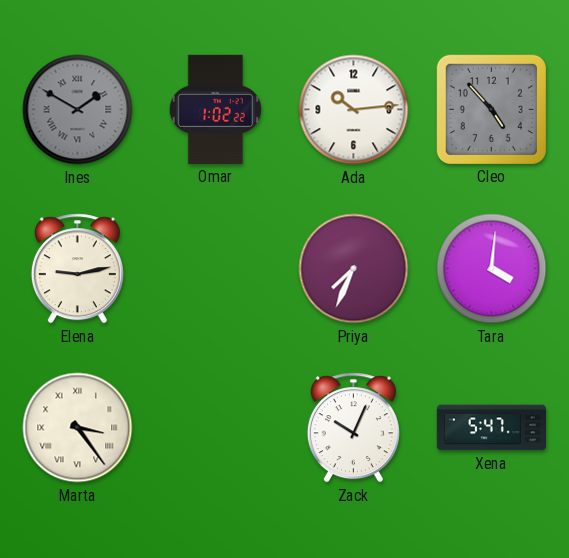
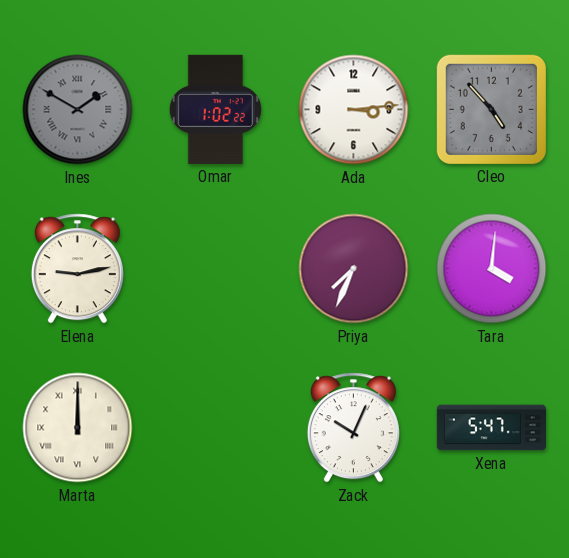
Ada: 10:14 -> 3:14
Marta: 3:24 -> 12:00
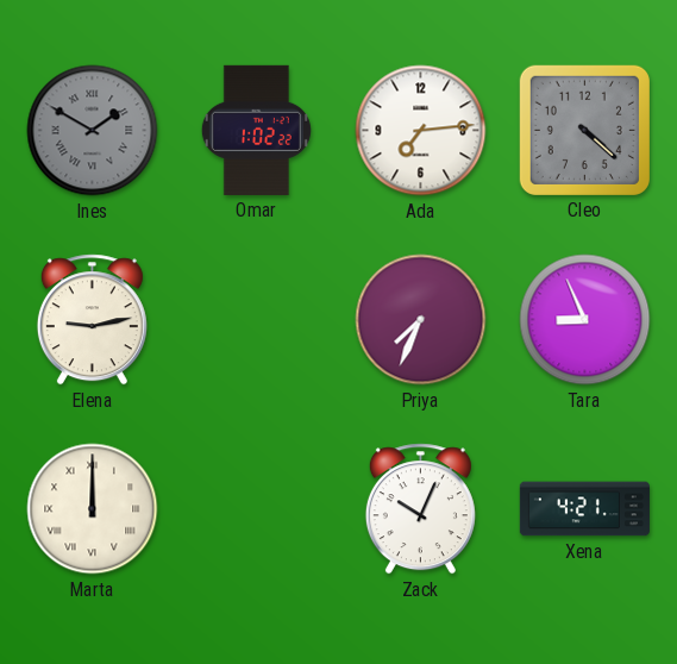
Ada: 3:14 -> 7:14
Cleo: 4:53 -> 4:22
Tara: 4:01 -> 8:56
Xena: 5:47 -> 4:21
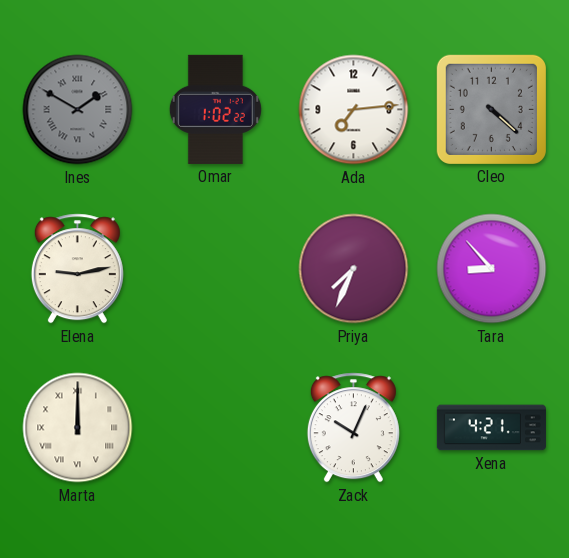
Tara: 8:56 -> 8:53
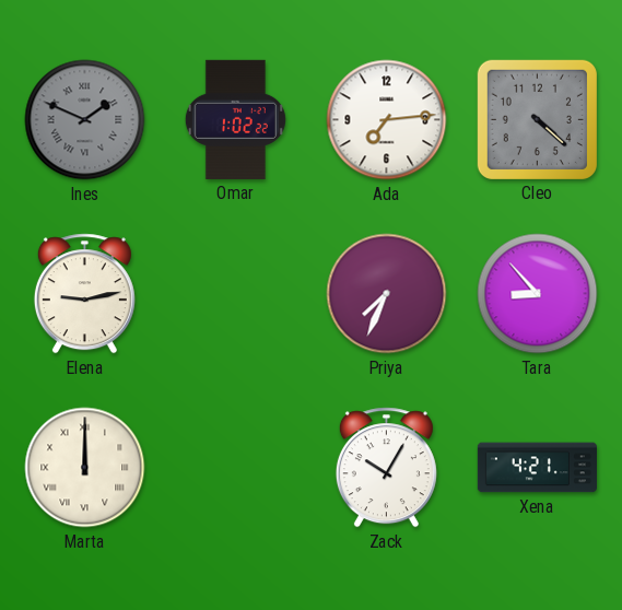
Ines: 1:50 -> 1:49
Zack: 10:04 -> 10:05
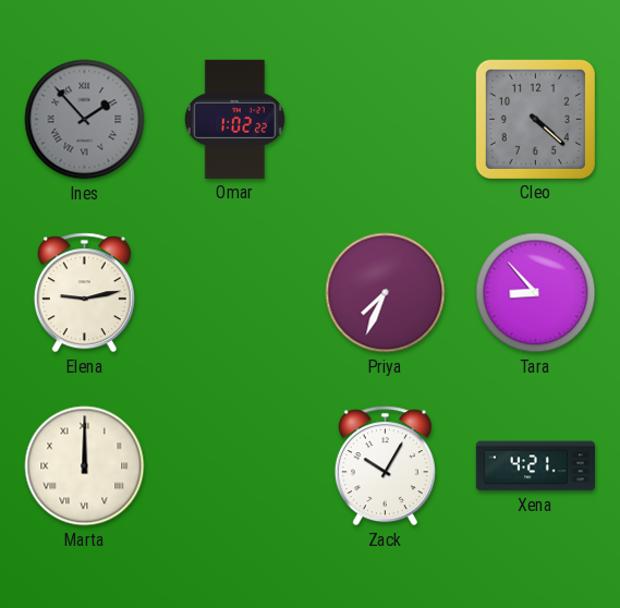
Ines: 1:49 -> 1:53
Ada: 7:14 -> none
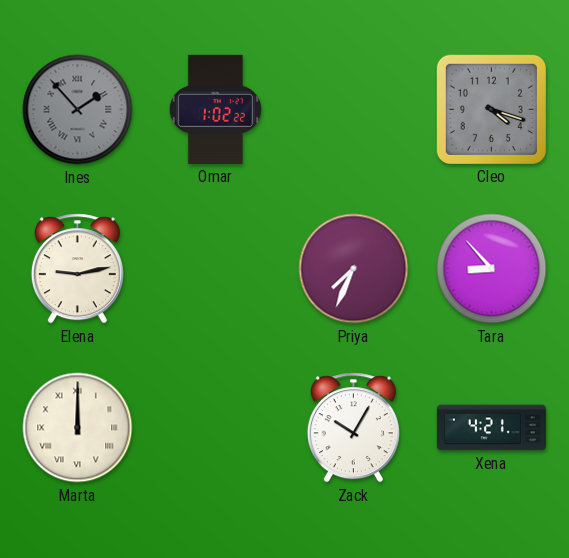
Cleo: 4:22 -> 4:18
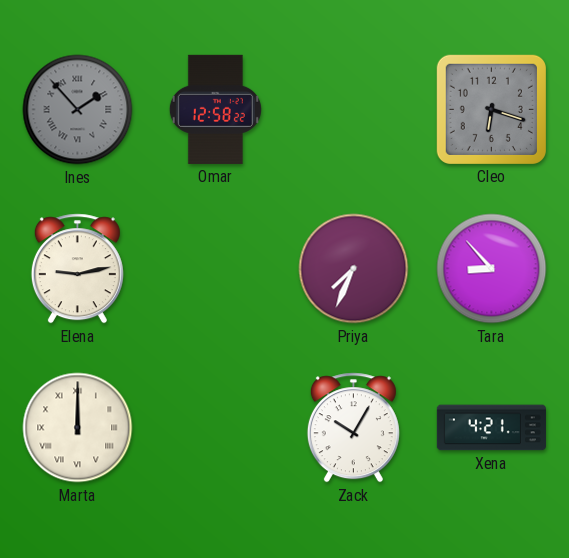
Omar: 1:02 -> 12:58
Cleo: 4:18 -> 6:18
